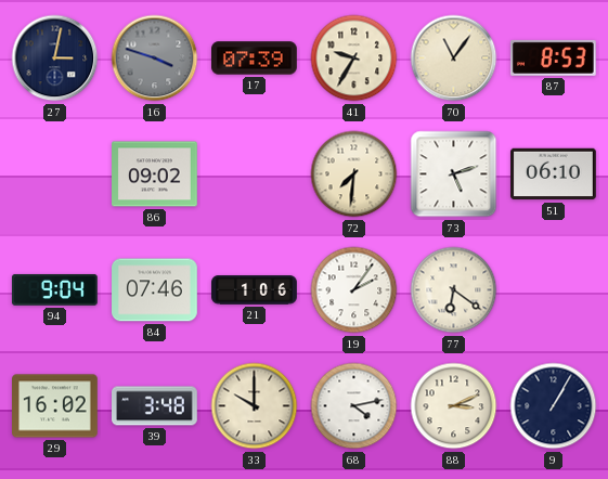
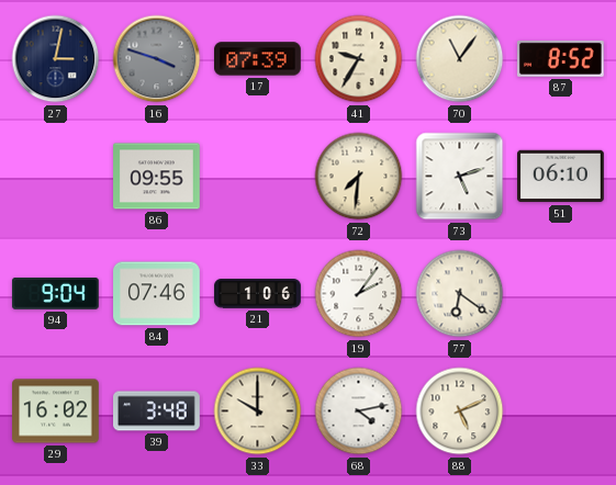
87: 8:53 -> 8:52
86: 09:02 -> 09:55
88: 3:11 -> 5:11
9: 1:05 -> none
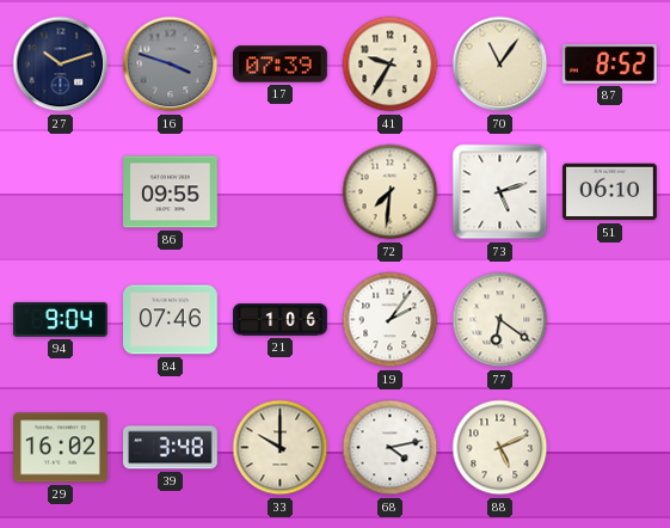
27: 3:02 -> 10:12
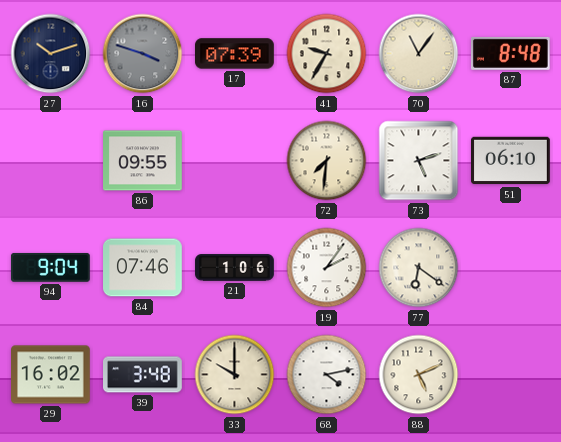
87: 8:52 -> 8:48
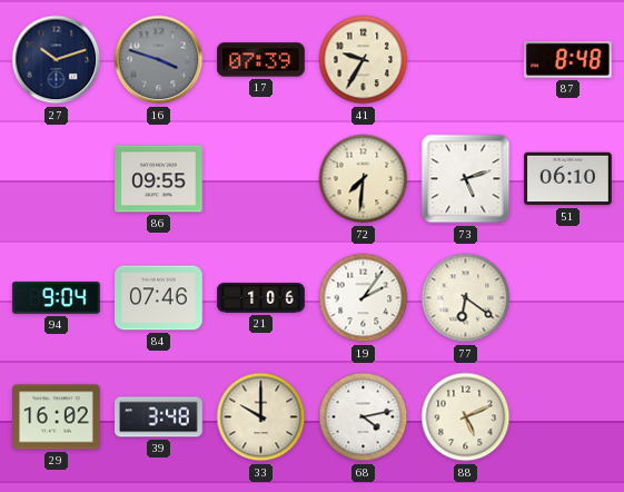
70: 11:06 -> none
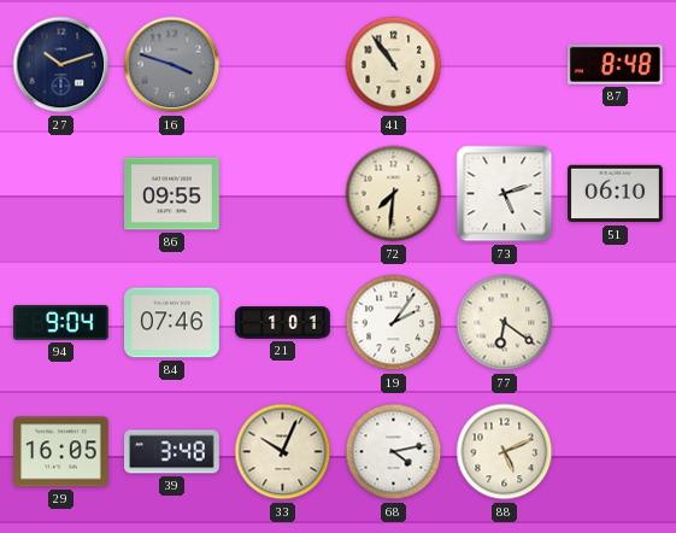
17: 07:39 -> none
41: 9:35 -> 10:54
21: 1:06 -> 1:01
29: 16:02 -> 16:05
33: 10:00 -> 10:04
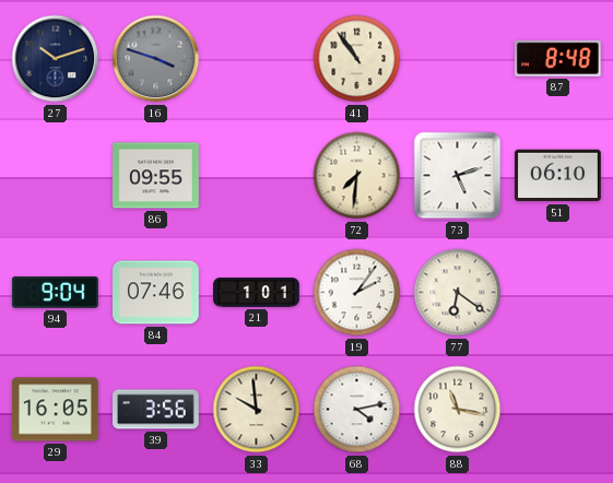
39: 3:48 -> 3:56
33: 10:04 -> 9:59
88: 5:11 -> 11:17
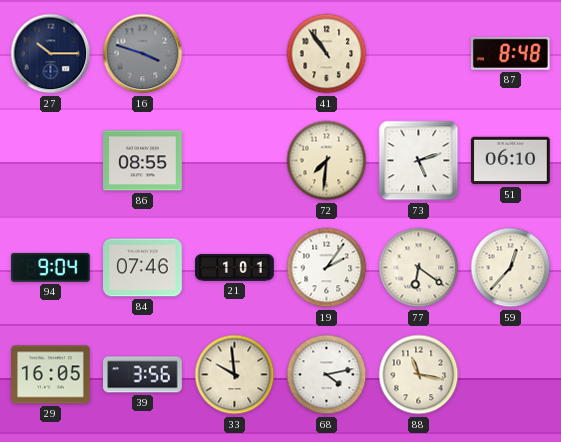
27: 10:12 -> 10:15
86: 09:55 -> 08:55
59: none -> 12:37
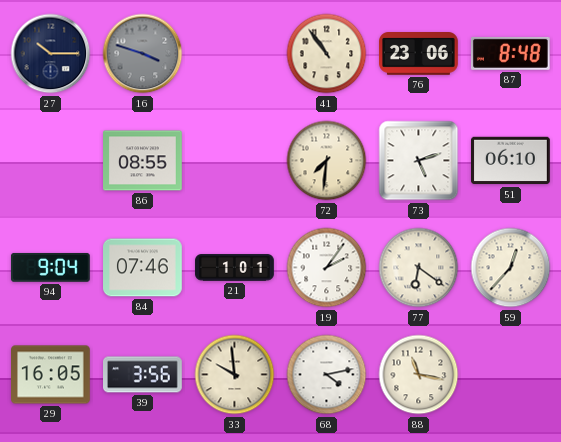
76: none -> 23:06
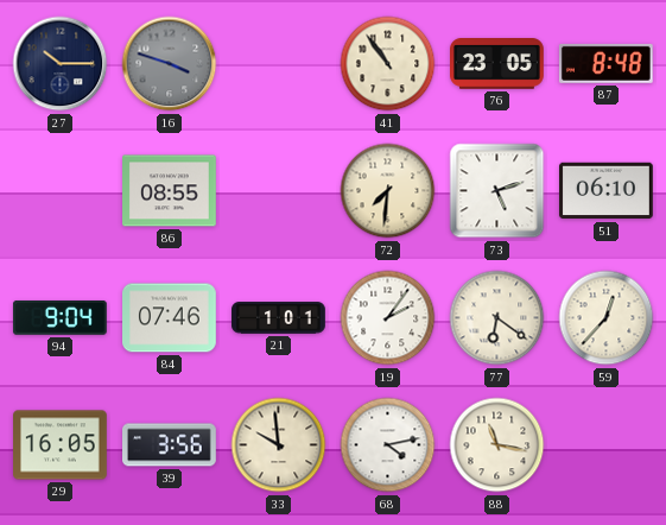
76: 23:06 -> 23:05
